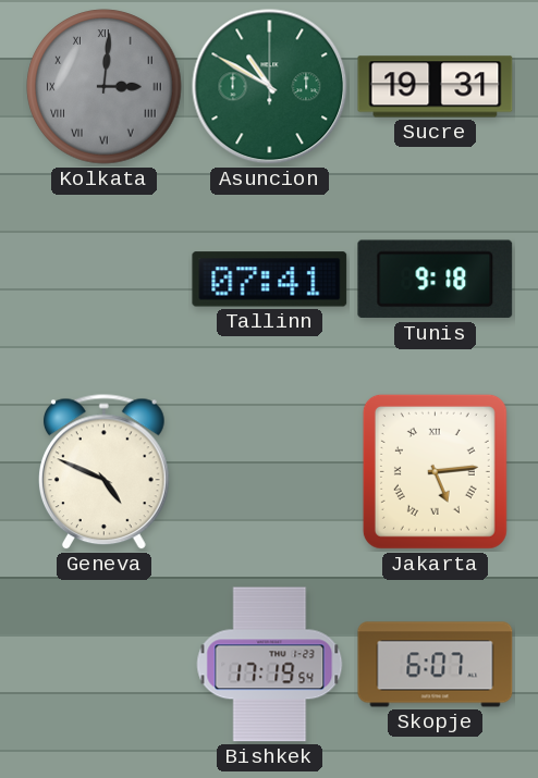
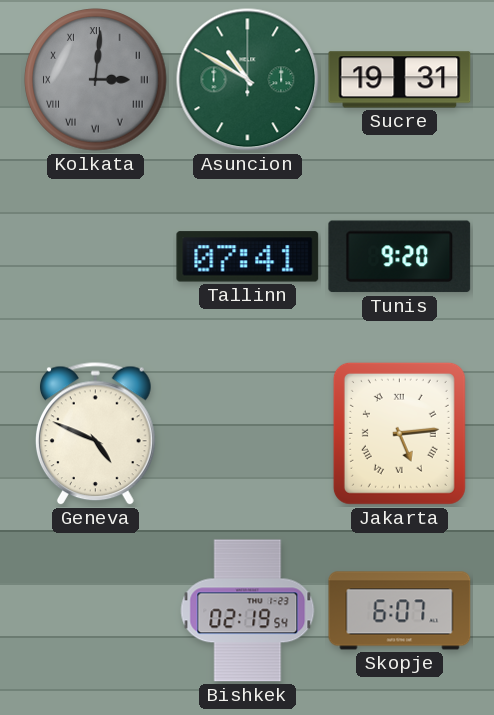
Tunis: 9:18 -> 9:20
Bishkek: 17:19 -> 02:19
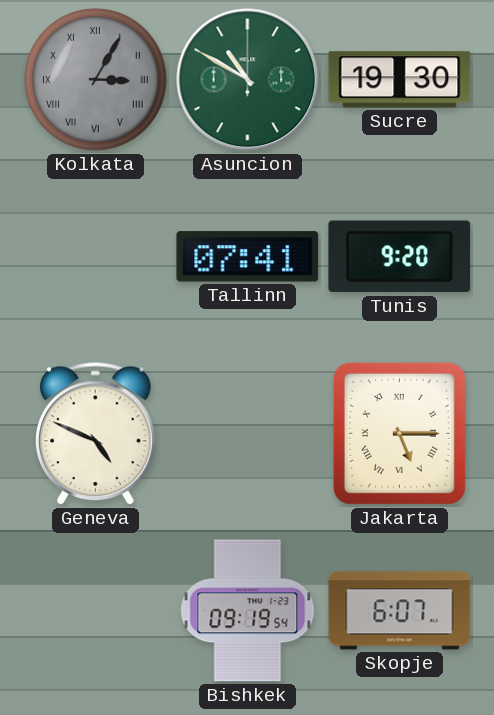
Kolkata: 3:01 -> 3:05
Sucre: 19:31 -> 19:30
Jakarta: 5:14 -> 5:15
Bishkek: 02:19 -> 09:19
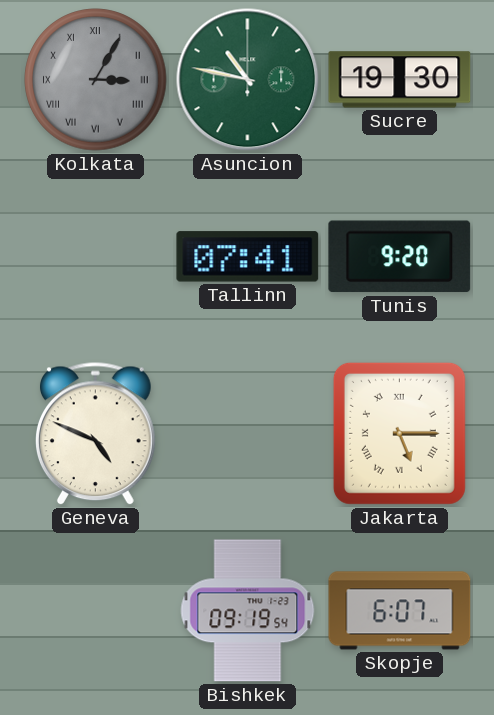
Asuncion: 10:50 -> 10:47
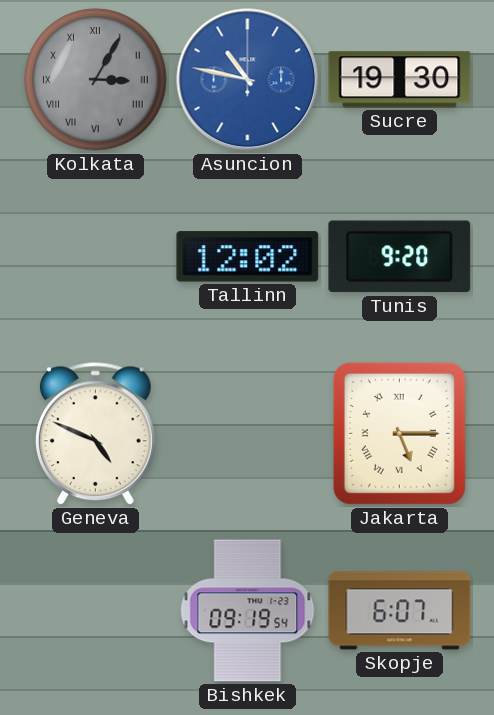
Asuncion dial: green -> blue
Tallinn: 07:41 -> 12:02
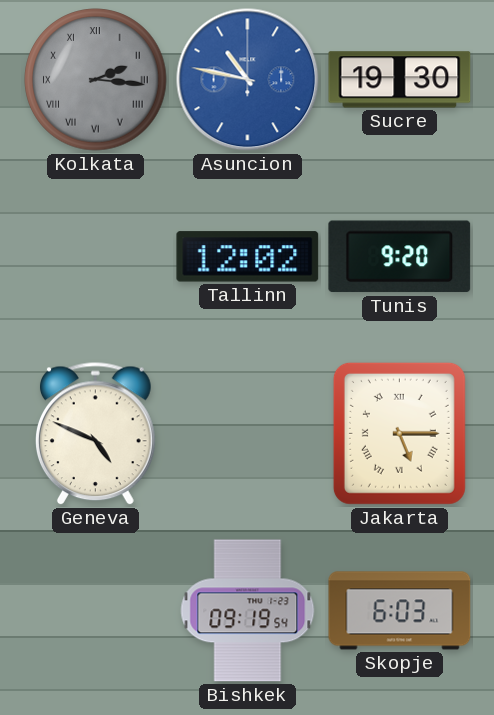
Kolkata: 3:05 -> 2:16
Skopje: 6:07 -> 6:03
